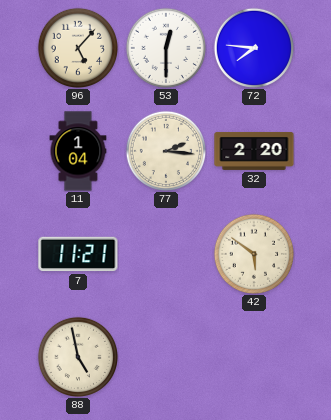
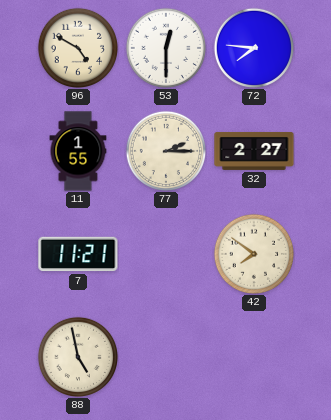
96: 5:07 -> 4:50
11: 1:04 -> 1:55
77: 2:16 -> 2:15
32: 2:20 -> 2:27
42: 5:51 -> 7:51
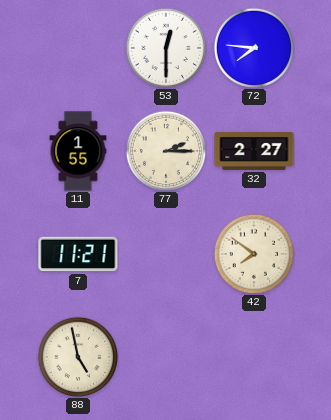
96: 4:50 -> none
